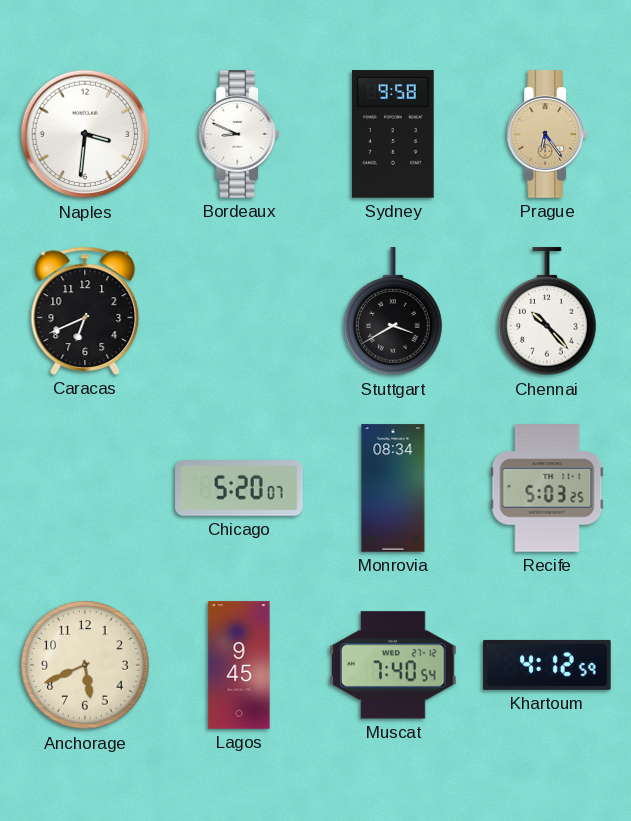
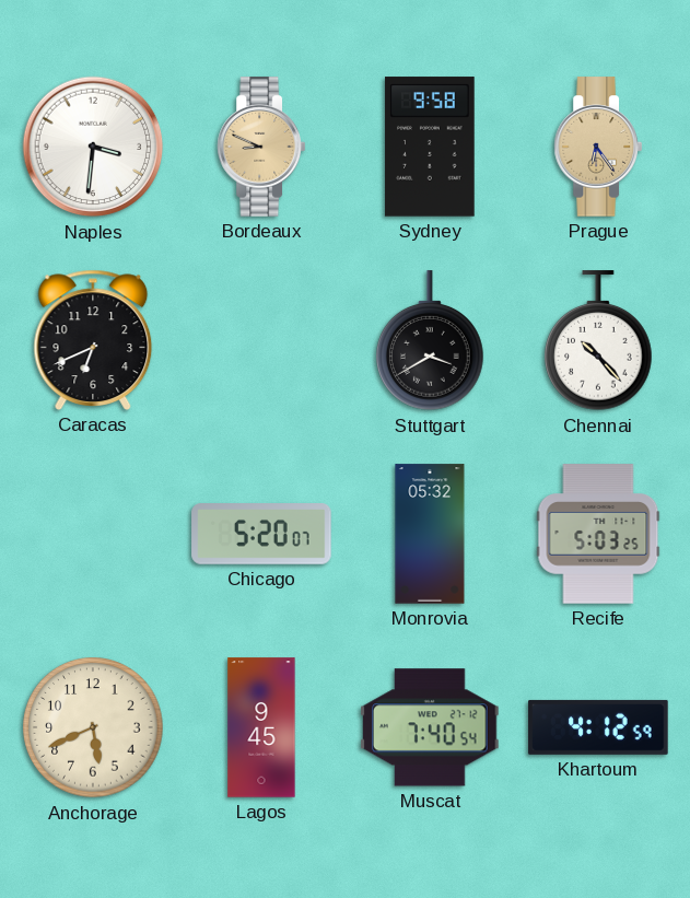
Bordeaux dial: white -> champagne
Monrovia: 08:34 -> 05:32
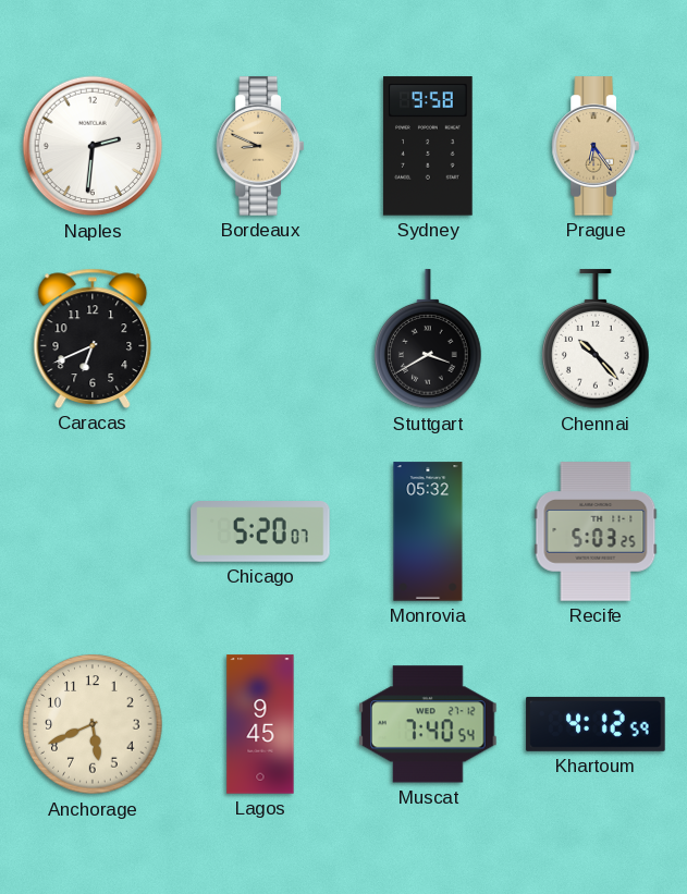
Naples: 3:31 -> 2:31
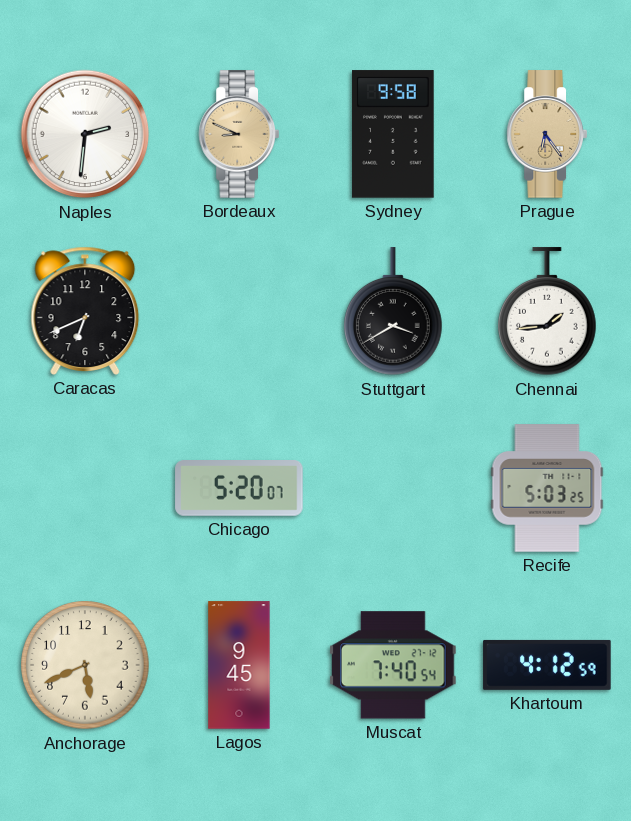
Chennai: 10:23 -> 1:44
Monrovia: 05:32 -> none
